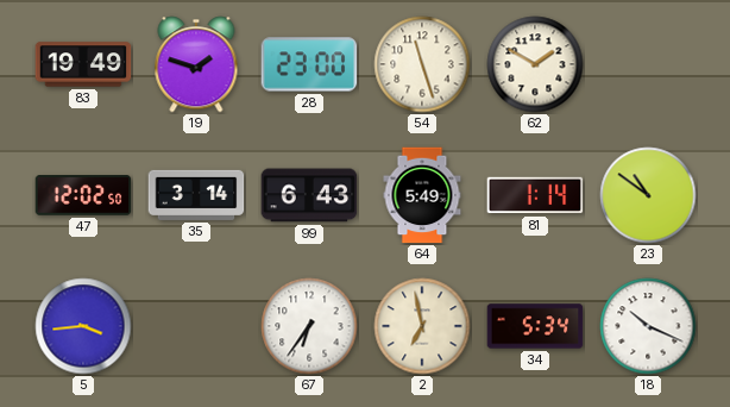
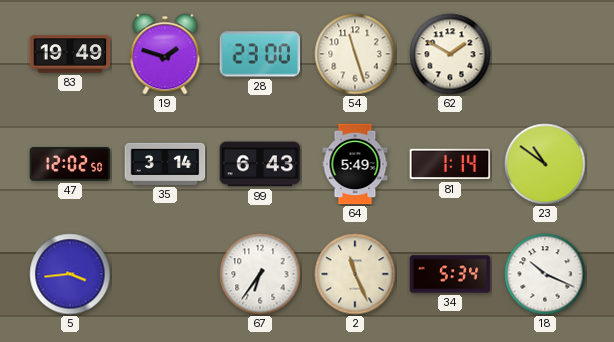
2: 6:58 -> 11:26
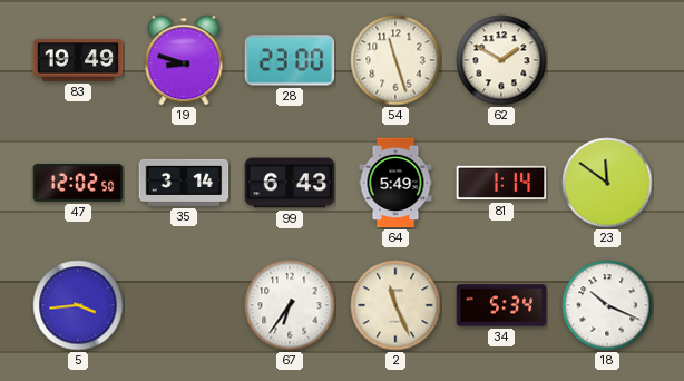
19: 1:48 -> 8:48
23: 10:51 -> 11:51
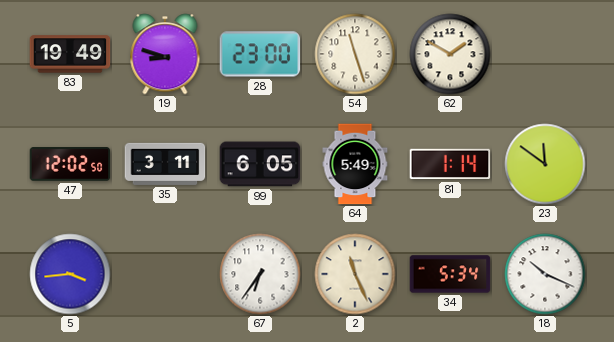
35: 3:14 -> 3:11
99: 6:43 -> 6:05
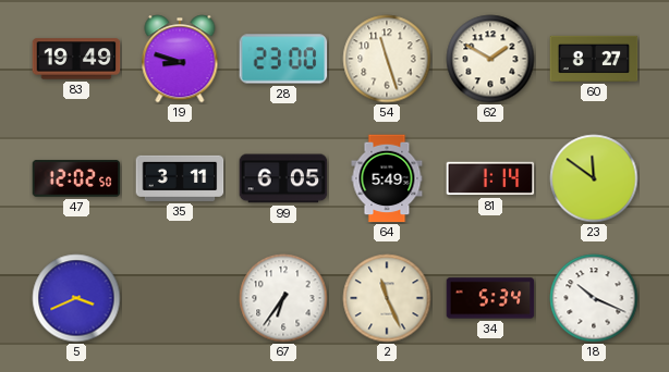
60: none -> 8:27
5: 3:44 -> 3:41
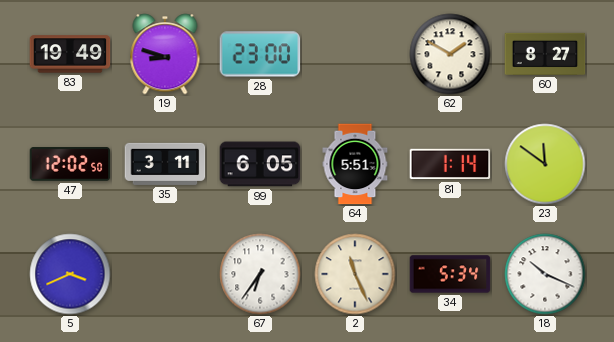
54: 11:27 -> none
64: 5:49 -> 5:51
